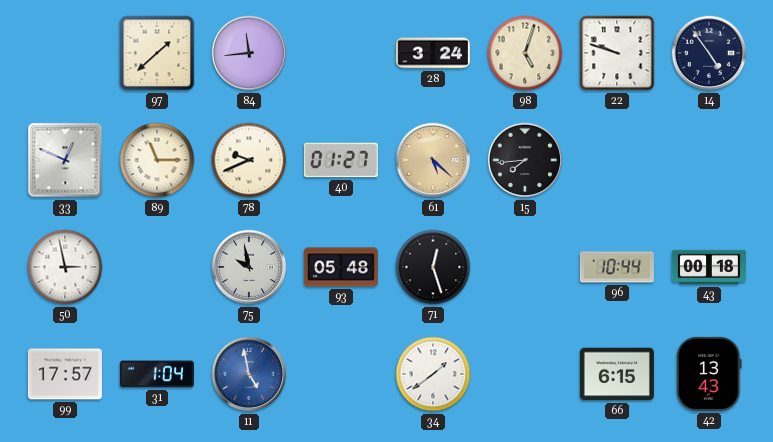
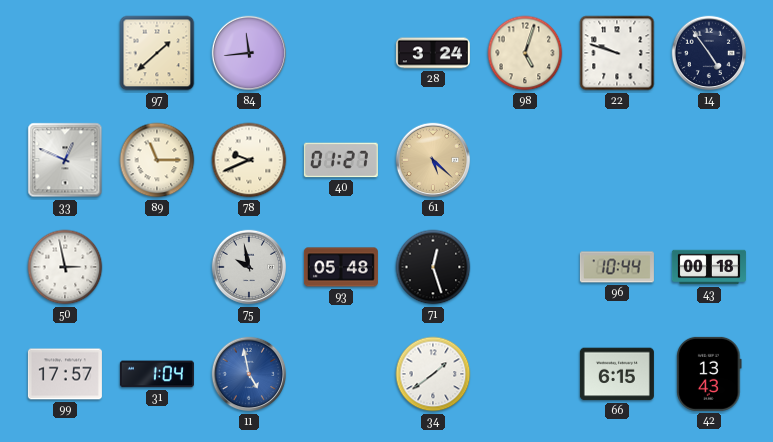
15: 7:44 -> none
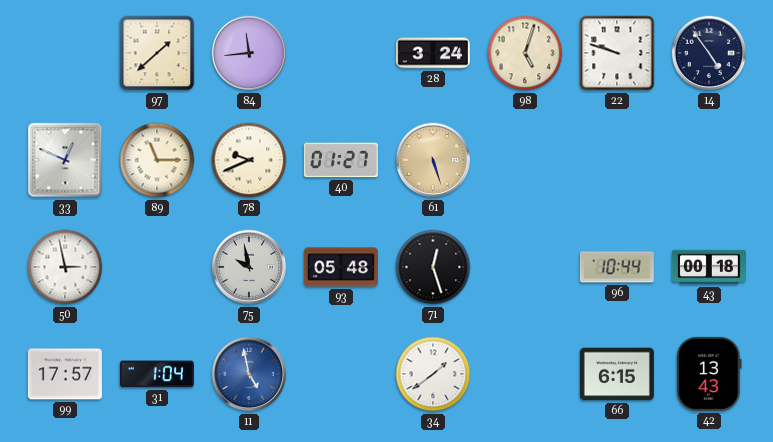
61: 5:22 -> 5:27
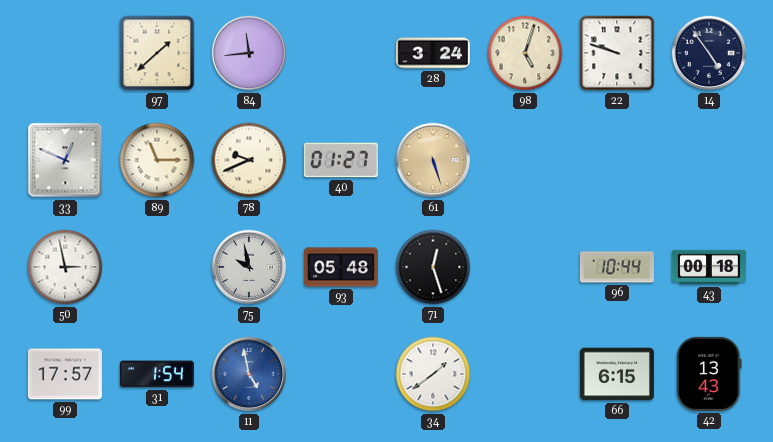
31: 1:04 -> 1:54
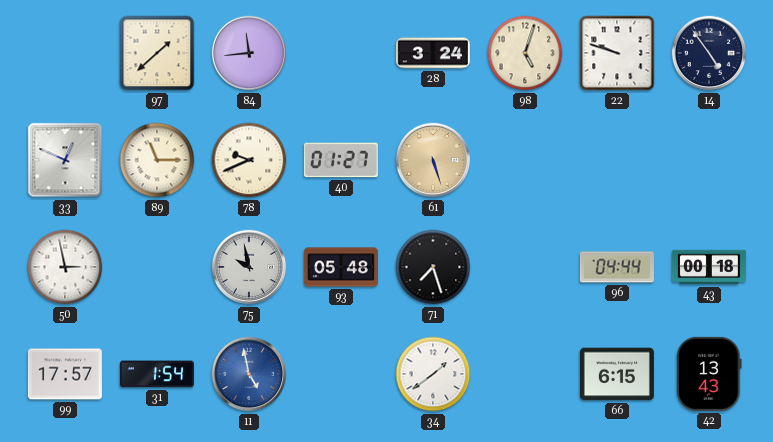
71: 12:27 -> 7:27
96: 10:44 -> 04:44
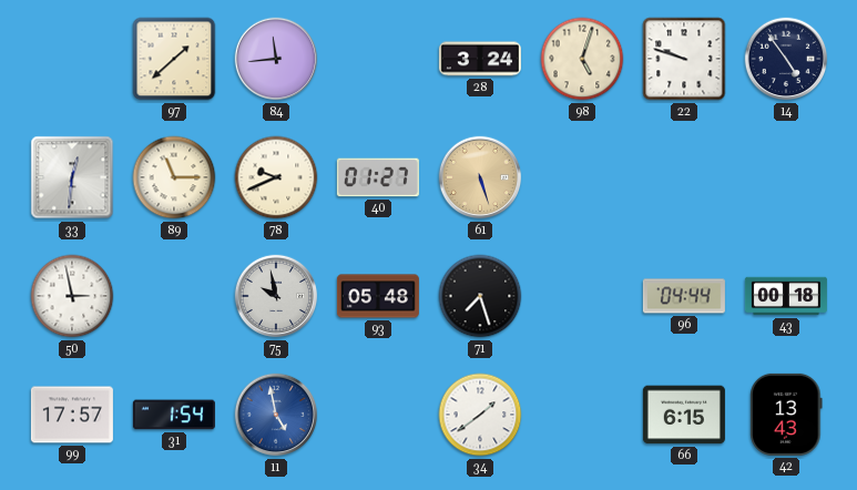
33: 12:49 -> 12:31
